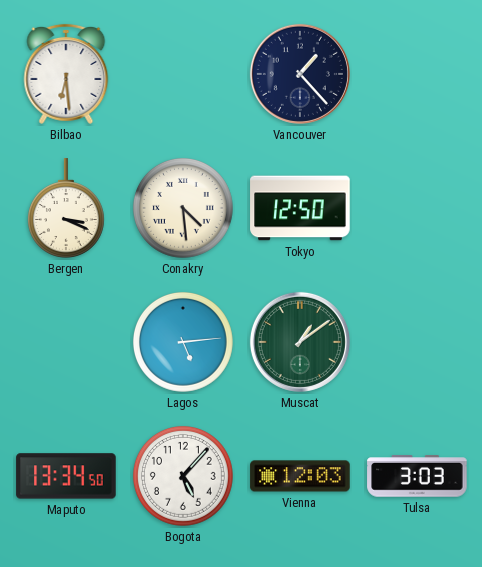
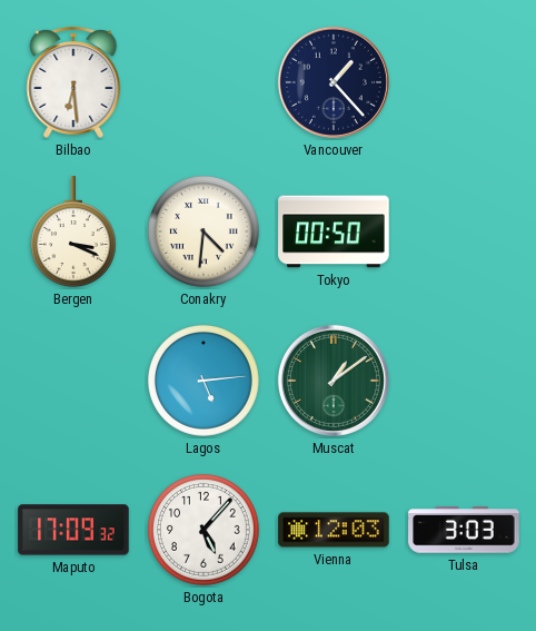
Conakry: 4:29 -> 4:31
Tokyo: 12:50 -> 00:50
Maputo: 13:34 -> 17:09
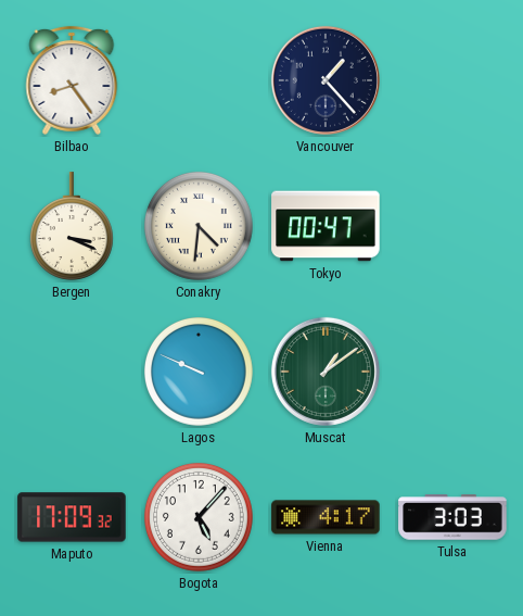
Bilbao: 6:29 -> 8:24
Tokyo: 00:50 -> 00:47
Lagos: 5:14 -> 9:49
Vienna: 12:03 -> 4:17
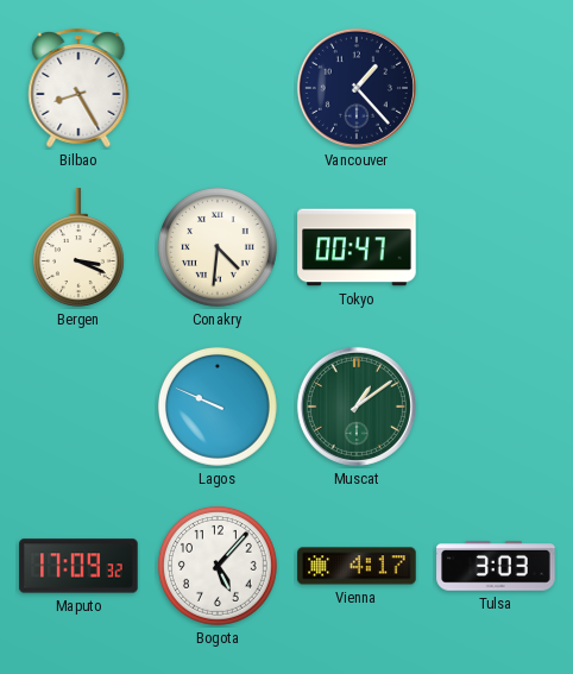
Bilbao: 8:24 -> 8:25
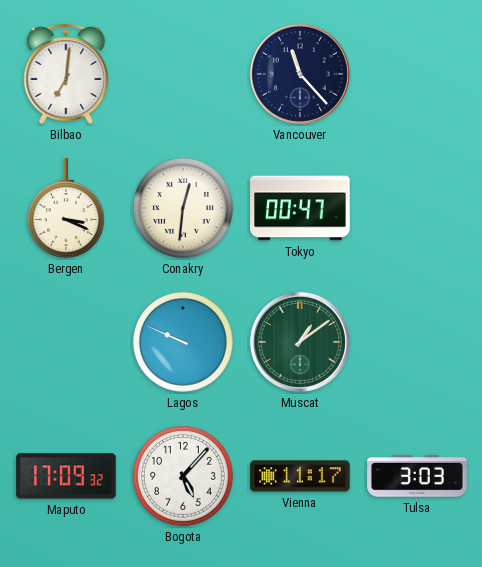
Bilbao: 8:25 -> 7:01
Vancouver: 1:23 -> 11:23
Conakry: 4:31 -> 12:31
Vienna: 4:17 -> 11:17
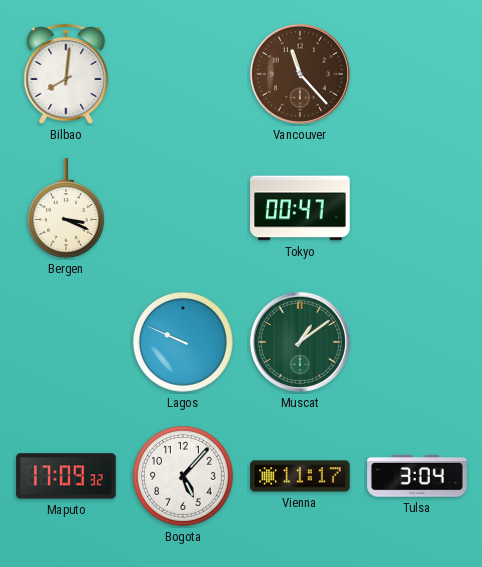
Bilbao: 7:01 -> 8:01
Vancouver dial: navy -> brown
Conakry: 12:31 -> none
Tulsa: 3:03 -> 3:04
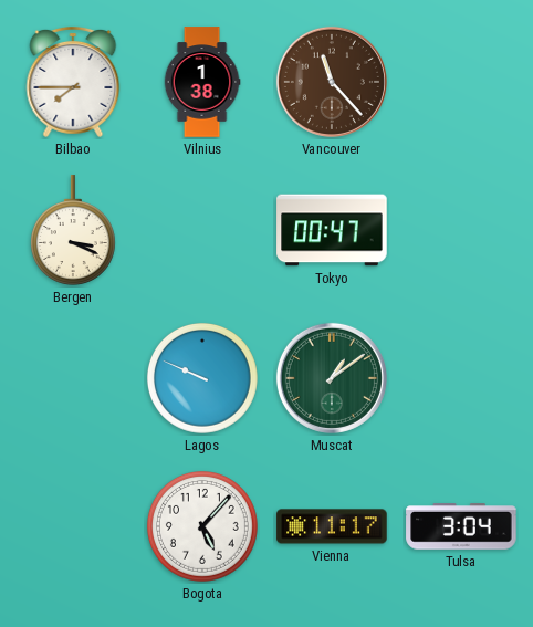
Bilbao: 8:01 -> 7:45
Vilnius: none -> 1:38
Maputo: 17:09 -> none
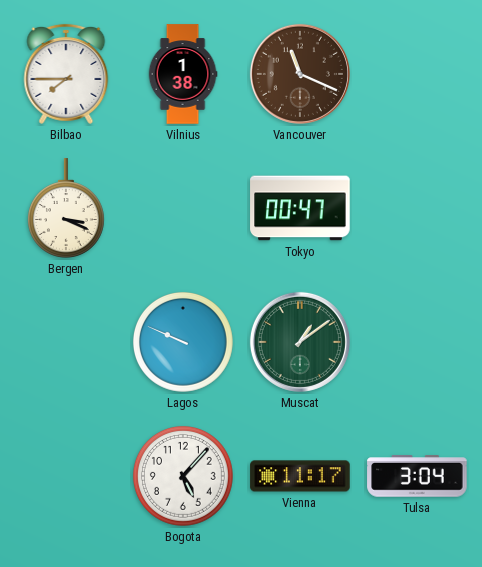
Vancouver: 11:23 -> 11:19
